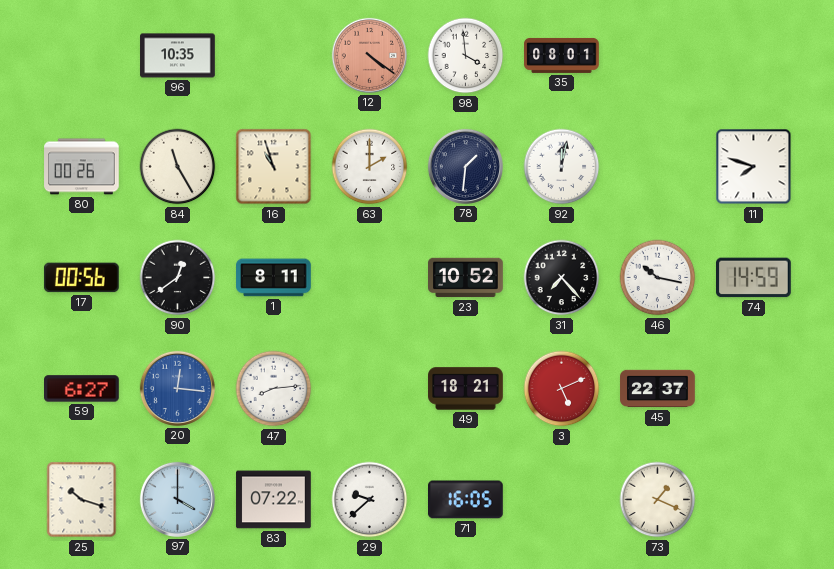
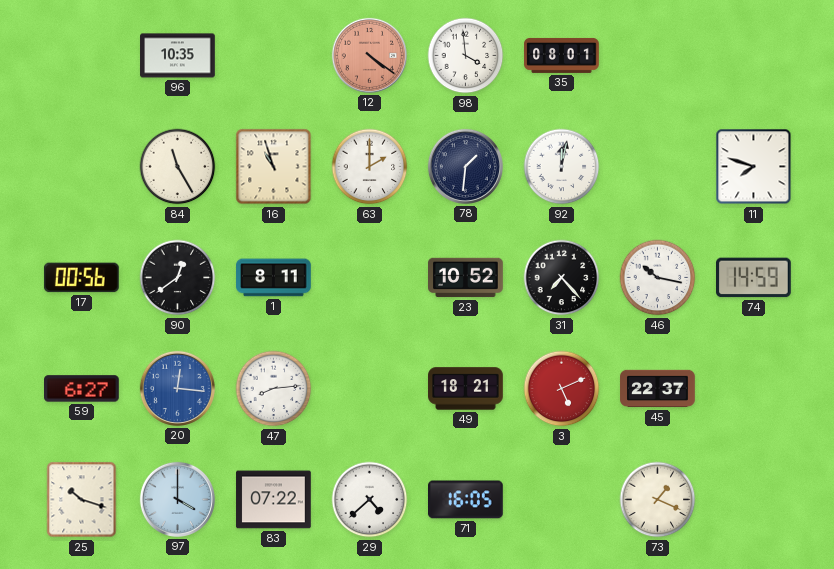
80: 00:26 -> none
29: 9:38 -> 4:38
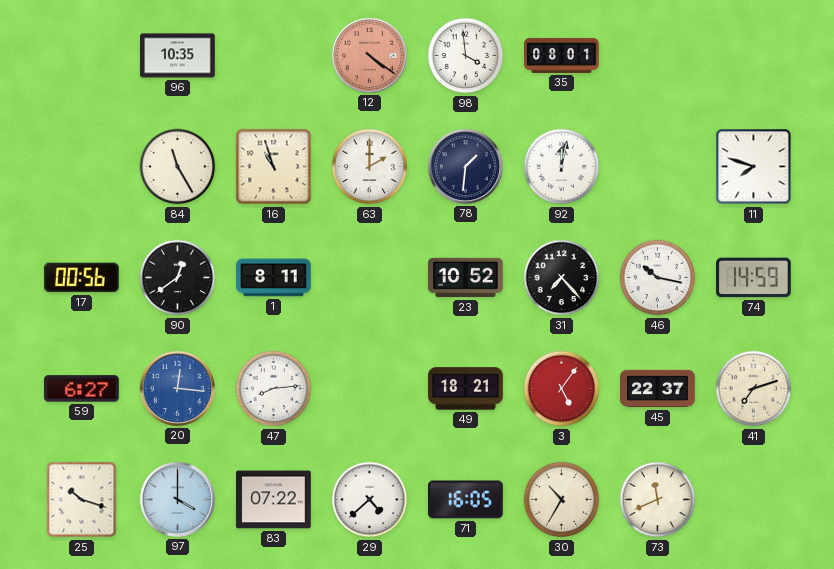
3: 5:11 -> 5:06
41: none -> 7:12
30: none -> 10:35
73: 1:19 -> 11:41
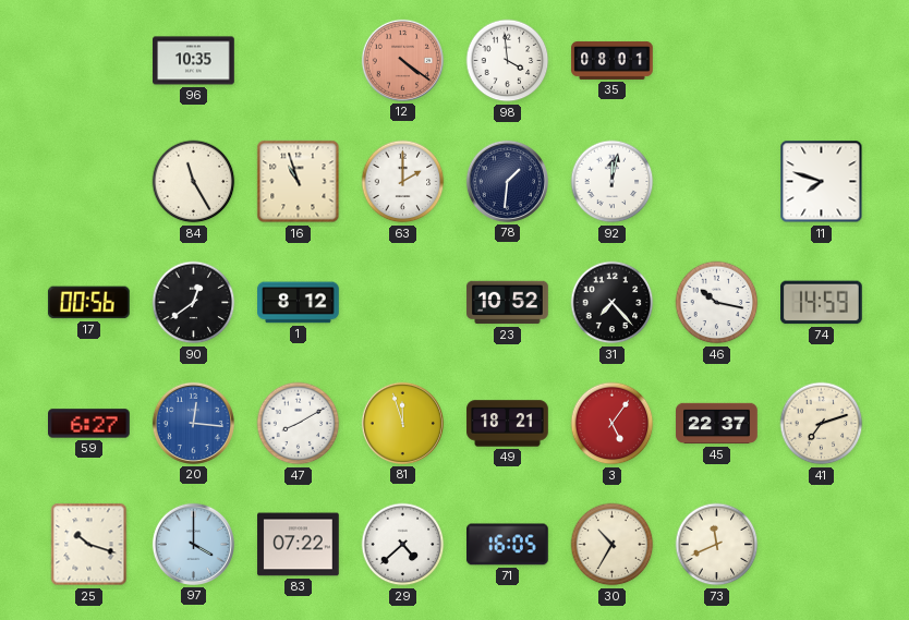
1: 8:11 -> 8:12
47: 8:14 -> 8:10
81: none -> 11:57
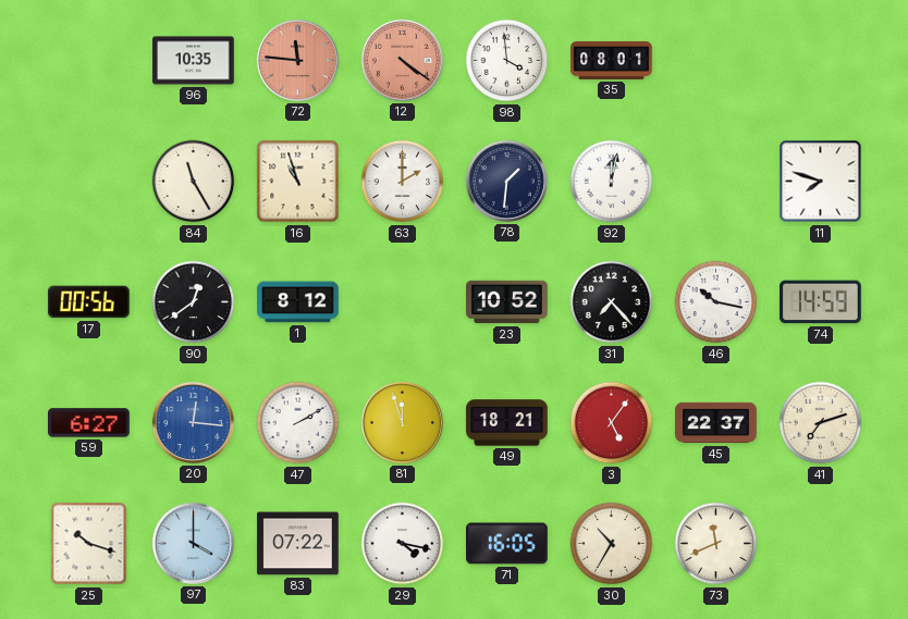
72: none -> 11:46
47: 8:10 -> 2:10
29: 4:38 -> 4:17
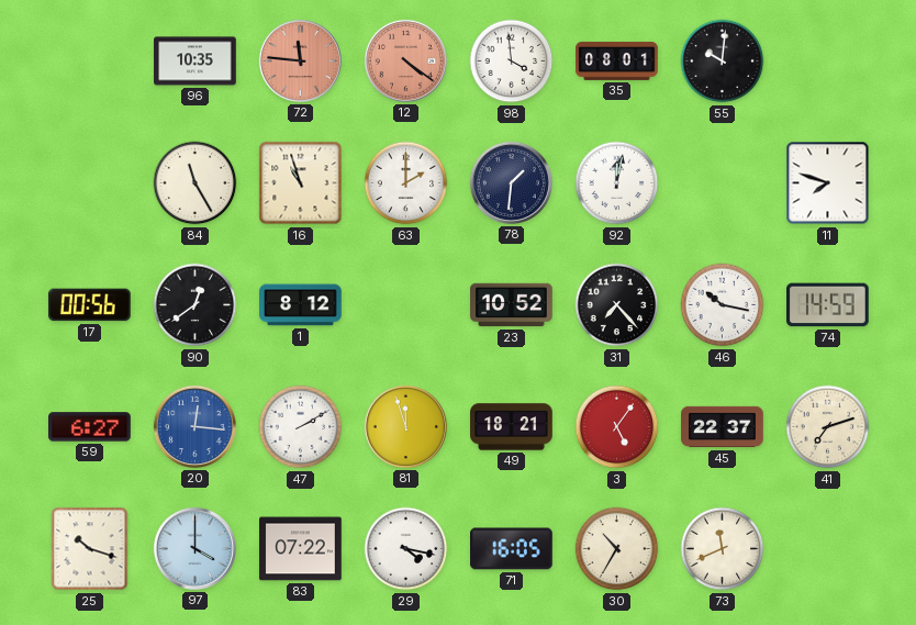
55: none -> 10:01
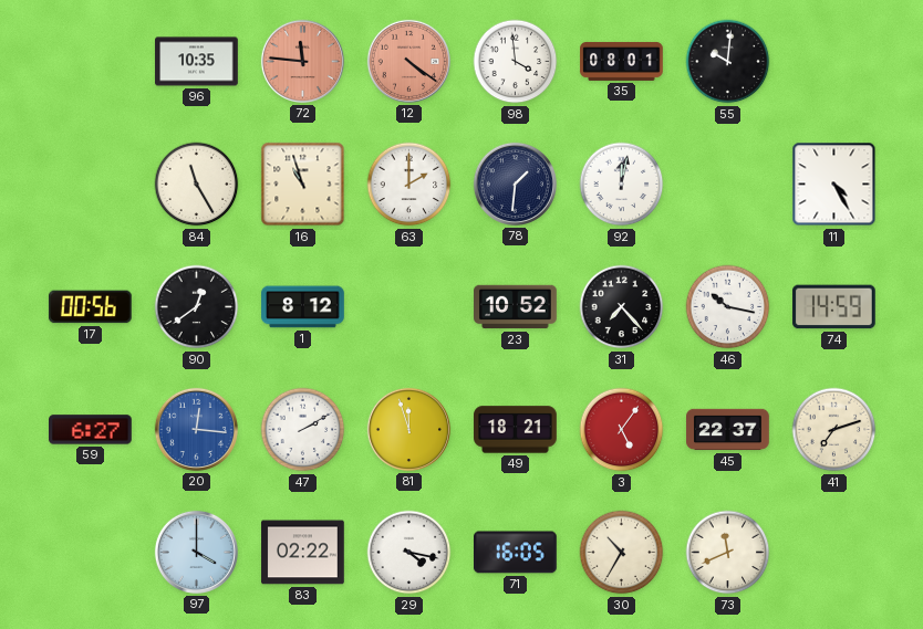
11: 7:48 -> 4:25
25: 10:18 -> none
83: 07:22 -> 02:22
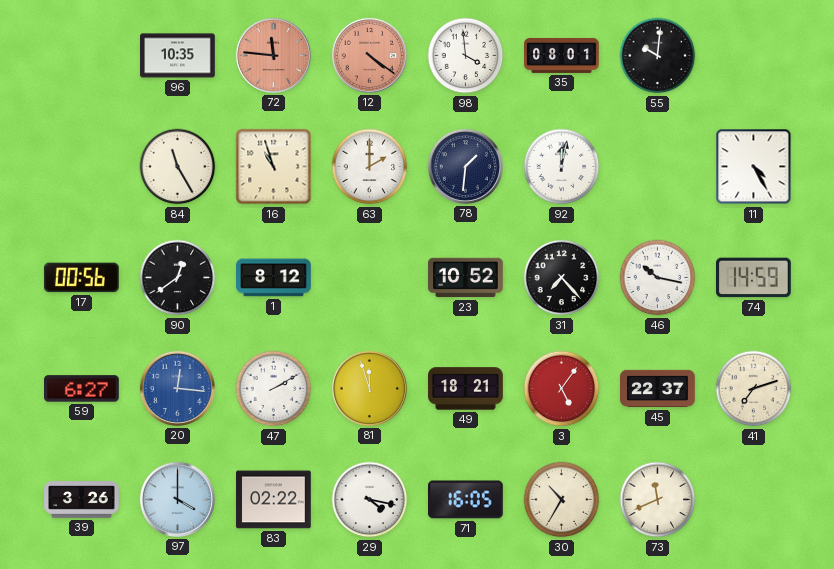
39: none -> 3:26
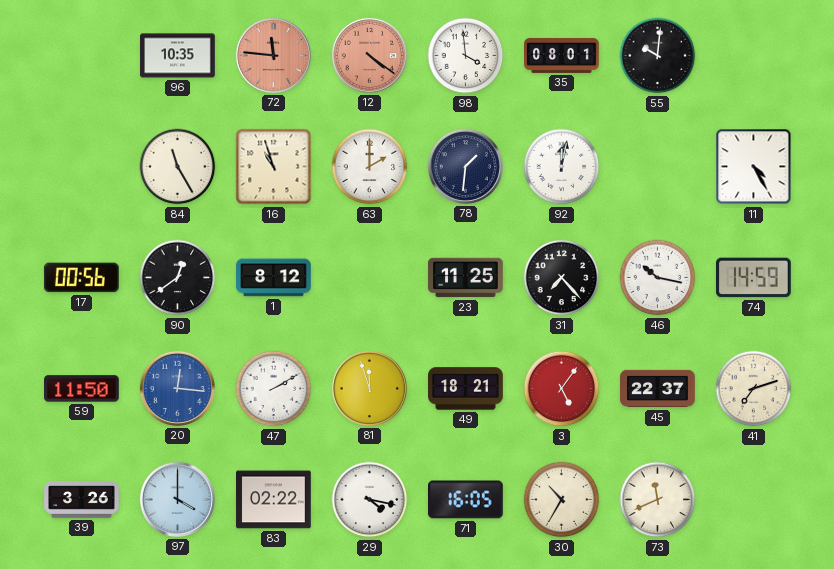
23: 10:52 -> 11:25
59: 6:27 -> 11:50
